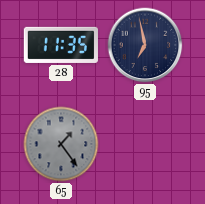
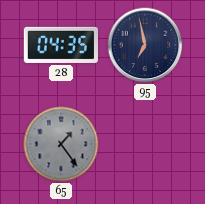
28: 11:35 -> 04:35
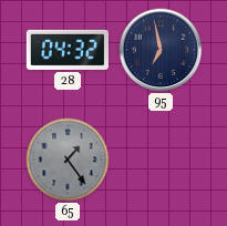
28: 04:35 -> 04:32
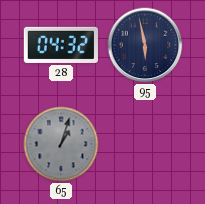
95: 6:58 -> 5:58
65: 1:24 -> 1:03
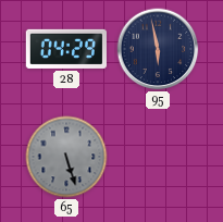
28: 04:32 -> 04:29
65: 1:03 -> 5:27
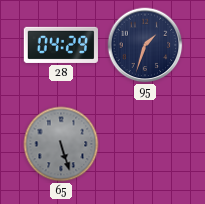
95: 5:58 -> 1:33
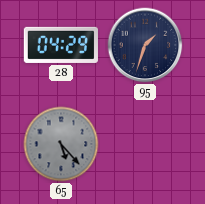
65: 5:27 -> 5:23
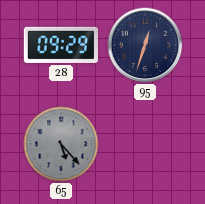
28: 04:29 -> 09:29
95: 1:33 -> 12:33
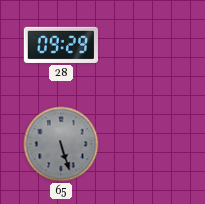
95: 12:33 -> none
65: 5:23 -> 5:27
